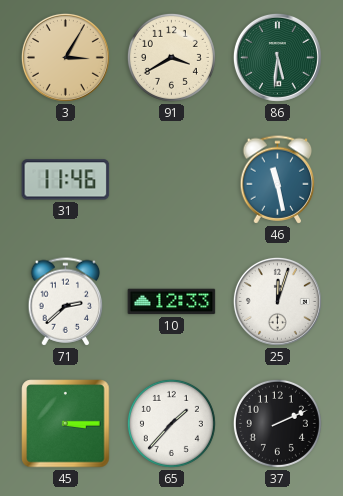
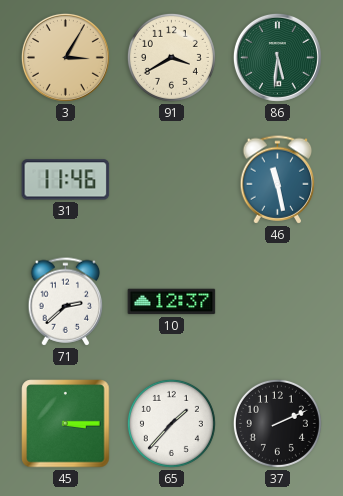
10: 12:33 -> 12:37
25: 12:03 -> none
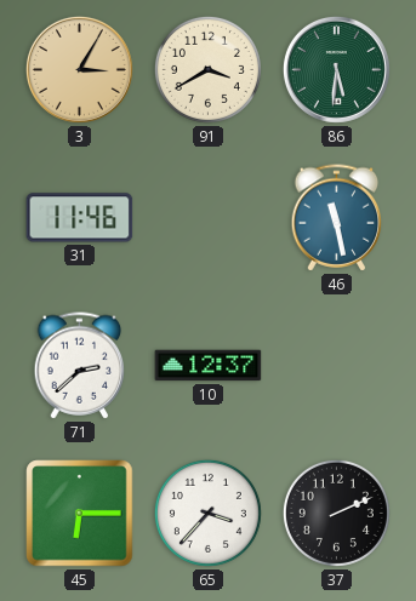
45: 3:15 -> 6:15
65: 1:37 -> 3:37
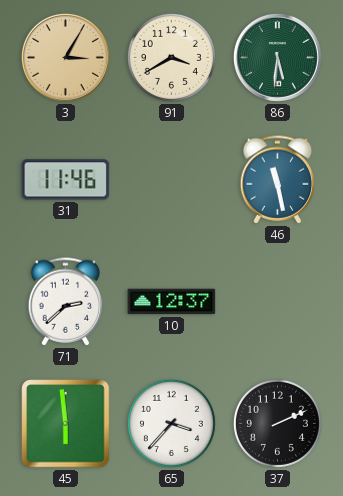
45: 6:15 -> 5:59
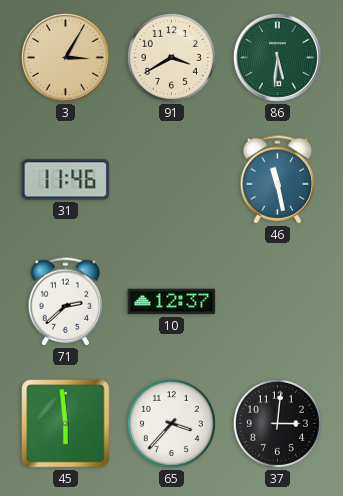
37: 2:11 -> 3:01
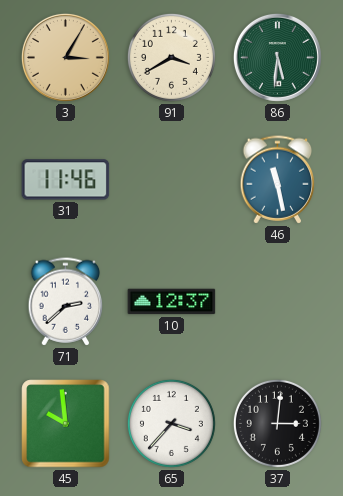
45: 5:59 -> 9:59
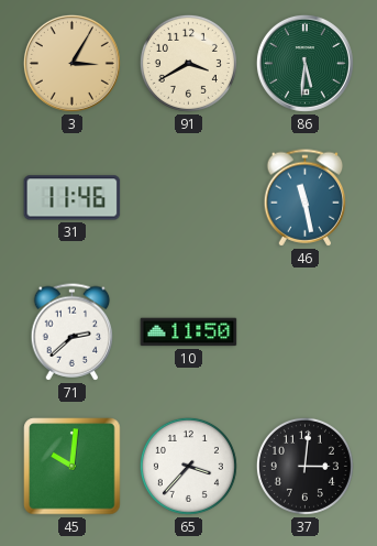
10: 12:37 -> 11:50
45: 9:59 -> 10:01
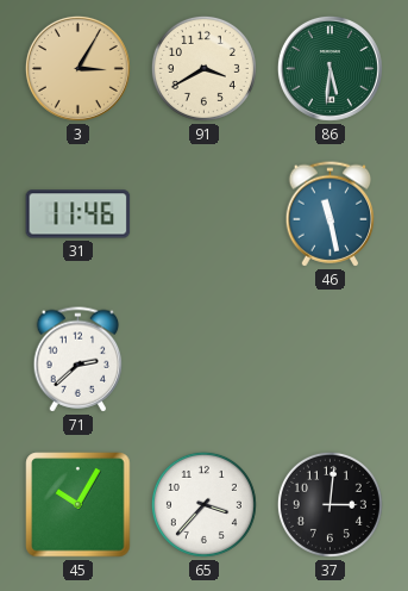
10: 11:50 -> none
45: 10:01 -> 10:05
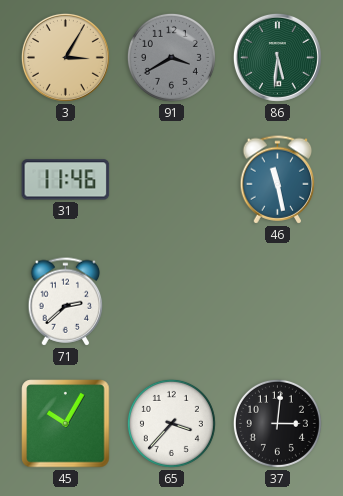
91 dial: cream -> grey
